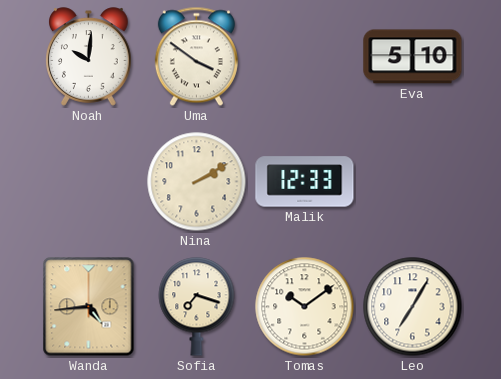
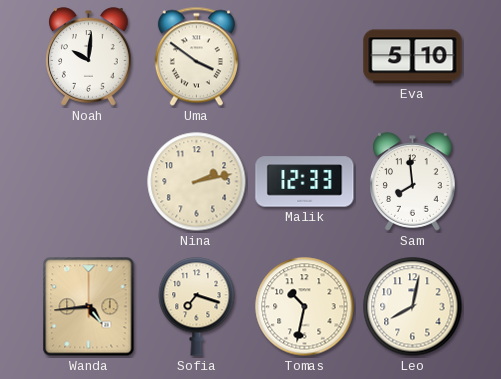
Nina: 2:10 -> 2:13
Sam: none -> 7:59
Tomas: 10:09 -> 10:32
Leo: 7:05 -> 8:02
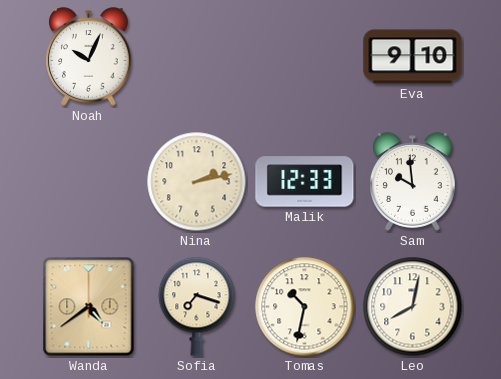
Noah: 10:01 -> 10:04
Uma: 3:51 -> none
Eva: 5:10 -> 9:10
Sam: 7:59 -> 9:59
Wanda: 4:44 -> 4:39
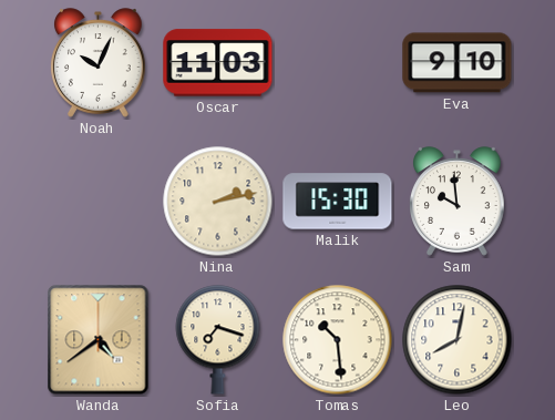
Oscar: none -> 11:03
Malik: 12:33 -> 15:30
Tomas: 10:32 -> 10:29
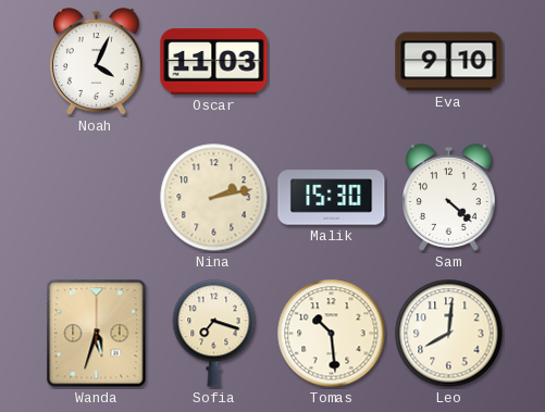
Noah: 10:04 -> 4:04
Sam: 9:59 -> 4:22
Wanda: 4:39 -> 5:33
Leo: 8:02 -> 8:01
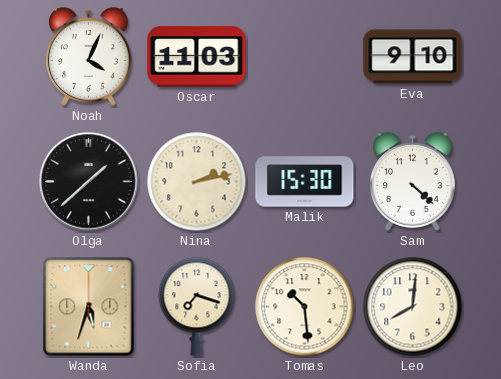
Olga: none -> 1:38
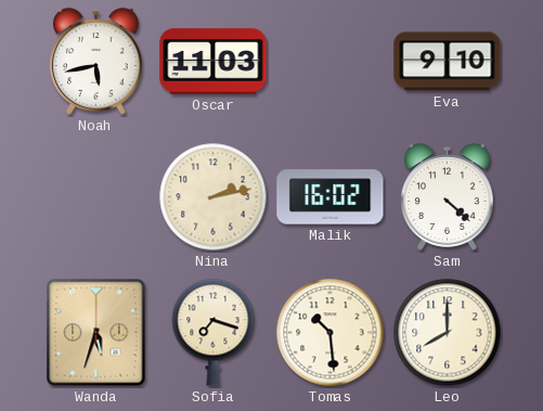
Noah: 4:04 -> 5:43
Olga: 1:38 -> none
Malik: 15:30 -> 16:02
Leo: 8:01 -> 8:00
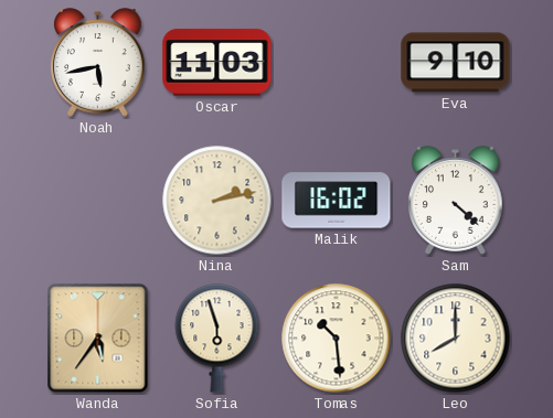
Wanda: 5:33 -> 5:36
Sofia: 7:18 -> 5:57
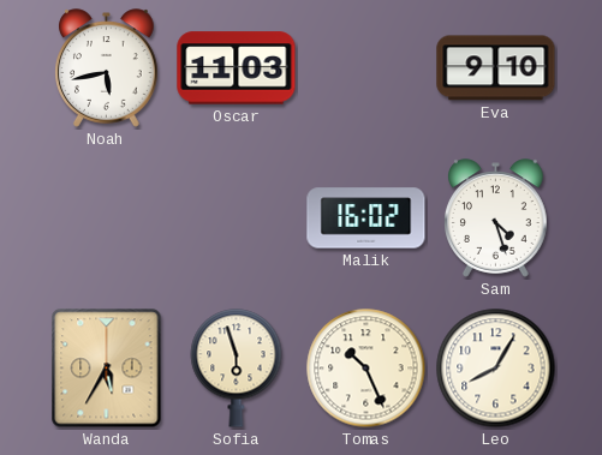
Nina: 2:13 -> none
Sam: 4:22 -> 4:27
Wanda: 5:36 -> 5:35
Tomas: 10:29 -> 10:26
Leo: 8:00 -> 8:05
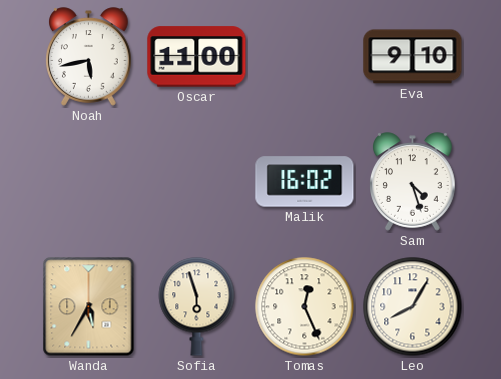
Oscar: 11:03 -> 11:00
Tomas: 10:26 -> 12:26
